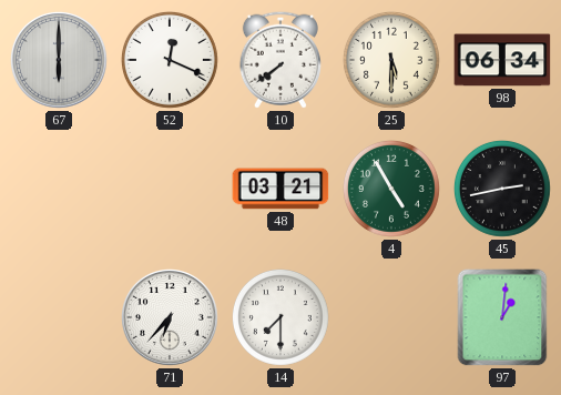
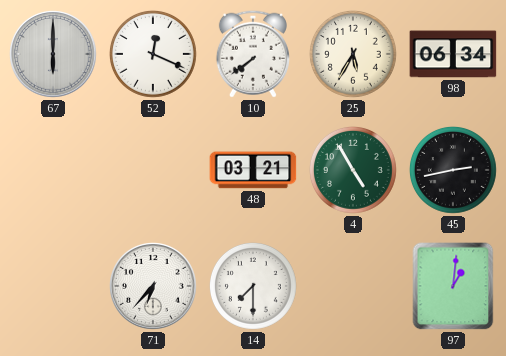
25: 5:30 -> 5:35
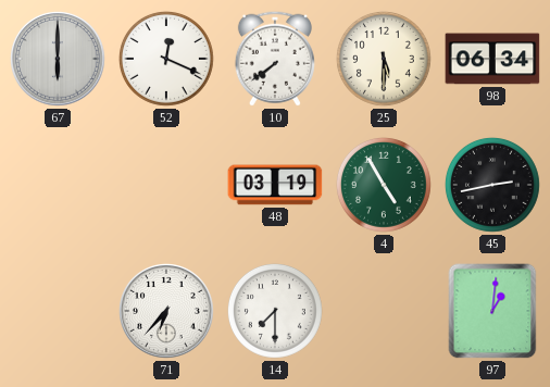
25: 5:35 -> 5:30
48: 03:21 -> 03:19
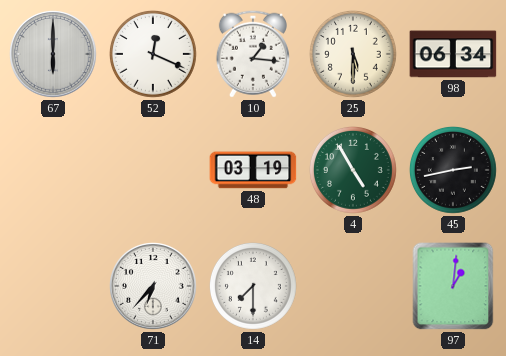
10: 7:39 -> 1:16
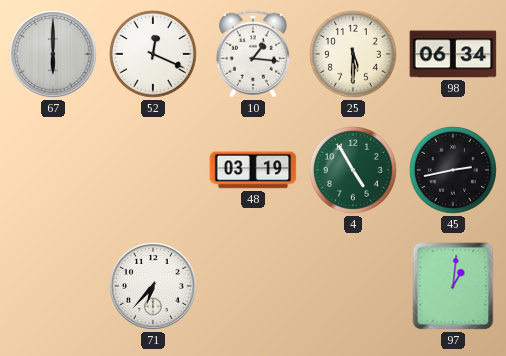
14: 7:30 -> none
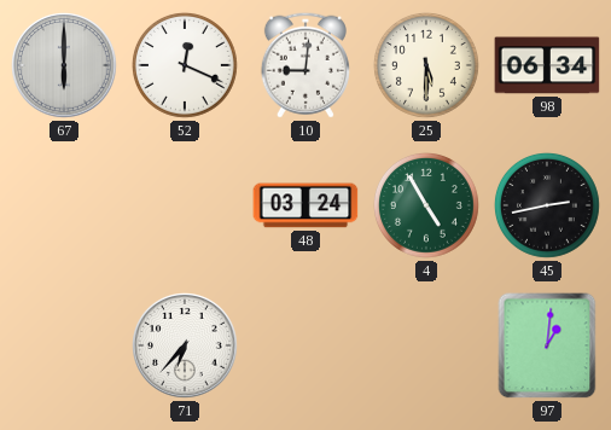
10: 1:16 -> 9:01
48: 03:19 -> 03:24
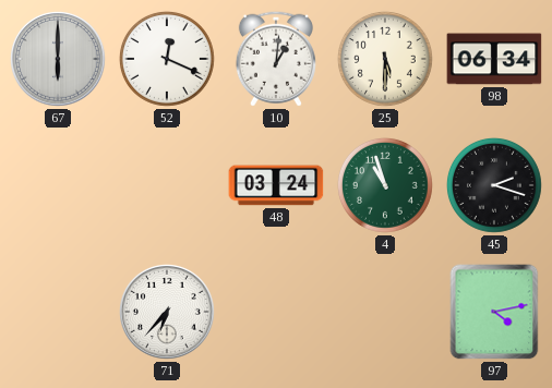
10: 9:01 -> 1:01
4: 4:55 -> 10:57
45: 2:43 -> 2:18
97: 1:01 -> 4:13
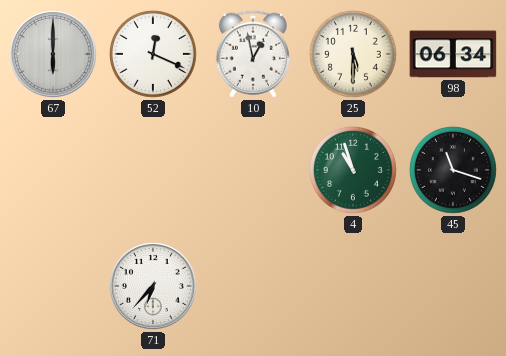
10: 1:01 -> 12:58
48: 03:24 -> none
45: 2:18 -> 11:18
97: 4:13 -> none
